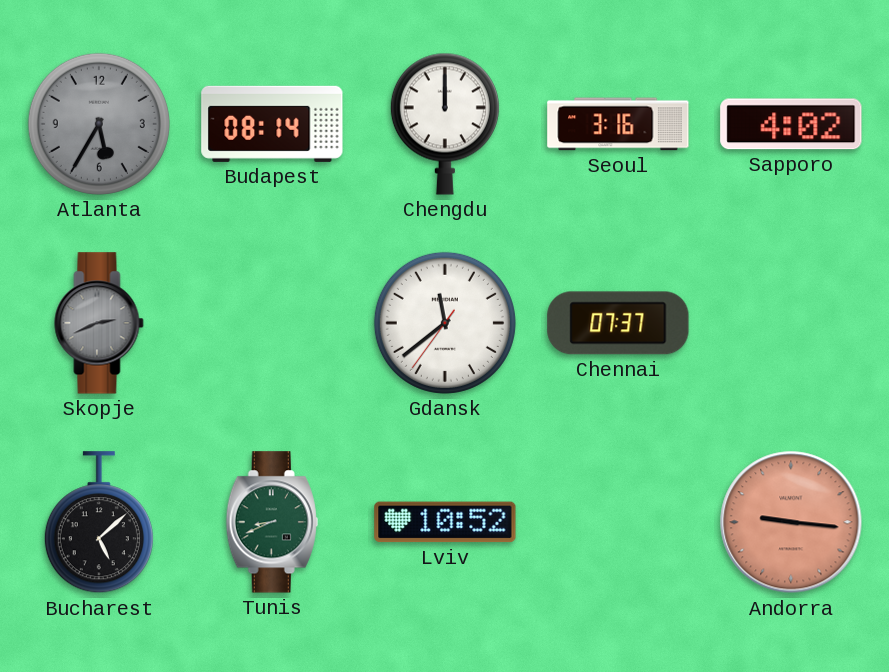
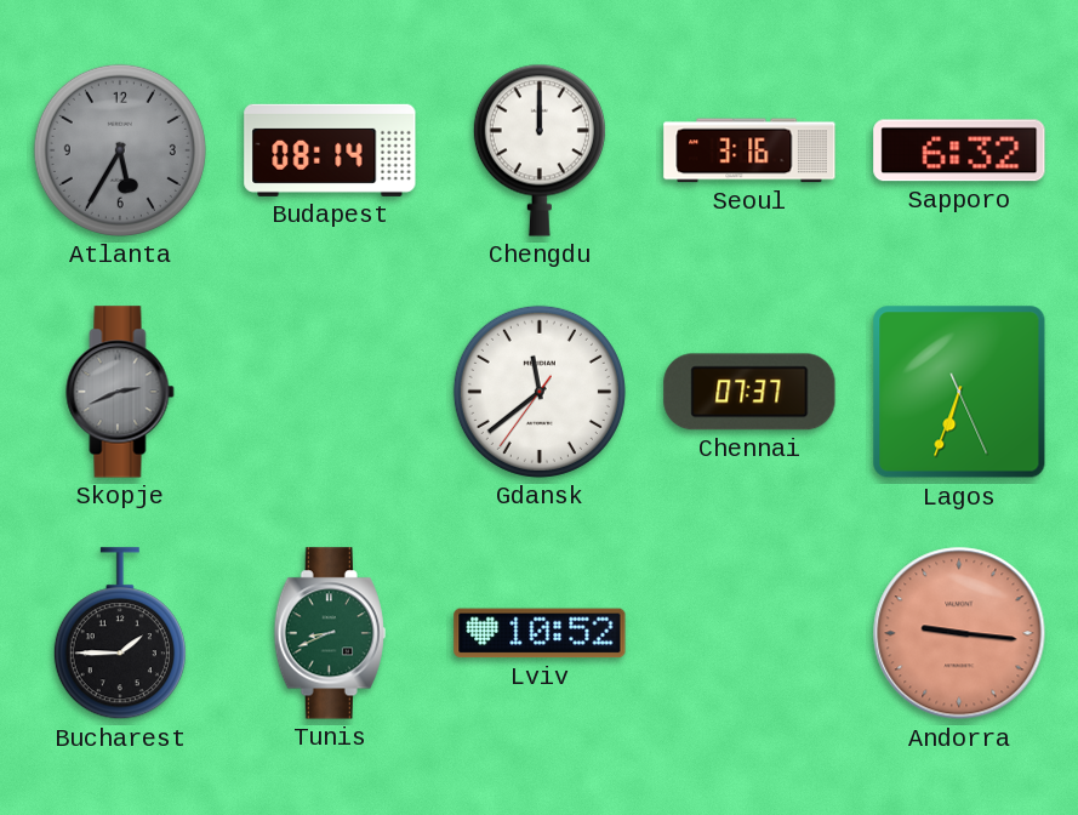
Sapporo: 4:02 -> 6:32
Lagos: none -> 6:33
Bucharest: 5:08 -> 1:45
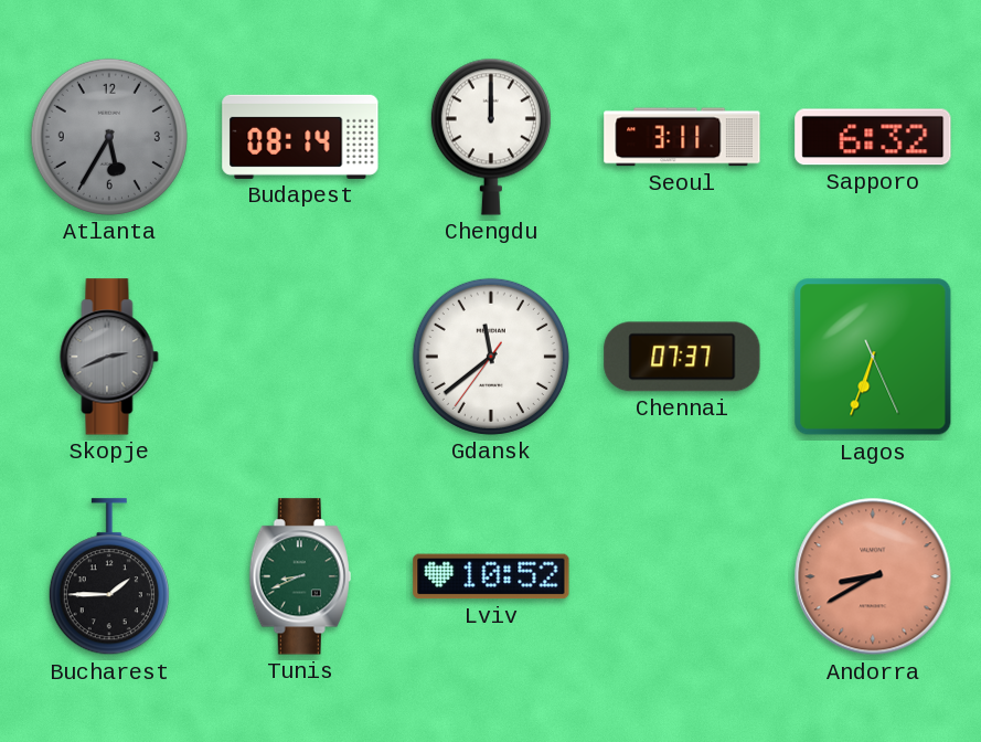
Seoul: 3:16 -> 3:11
Andorra: 9:16 -> 8:40
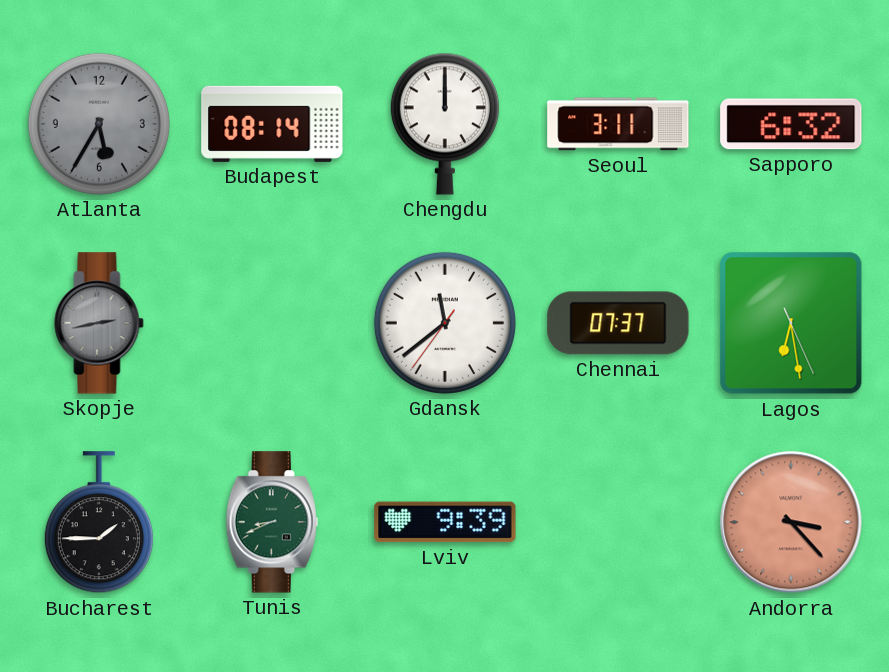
Skopje: 2:41 -> 2:43
Lagos: 6:33 -> 6:28
Lviv: 10:52 -> 9:39
Andorra: 8:40 -> 3:23
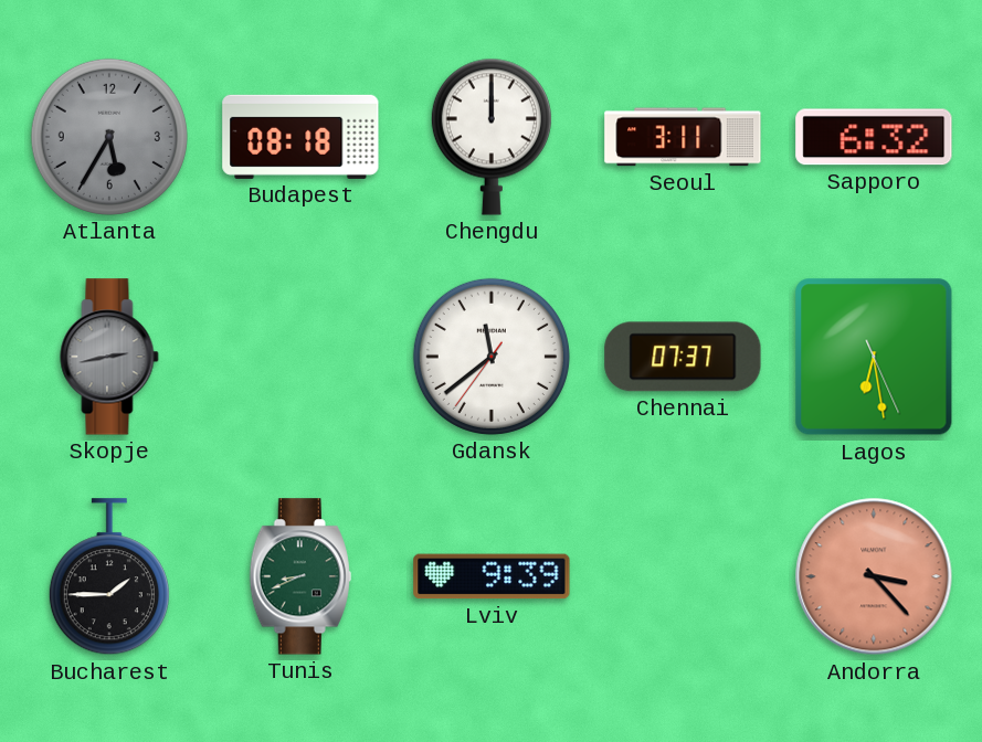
Budapest: 08:14 -> 08:18
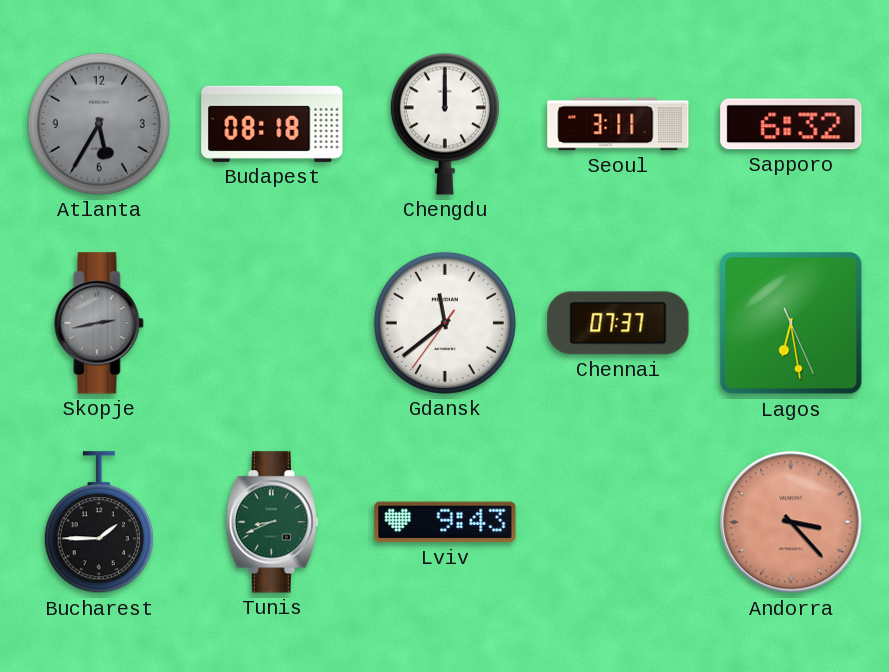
Lviv: 9:39 -> 9:43
